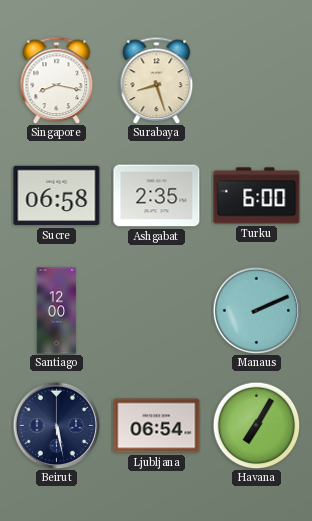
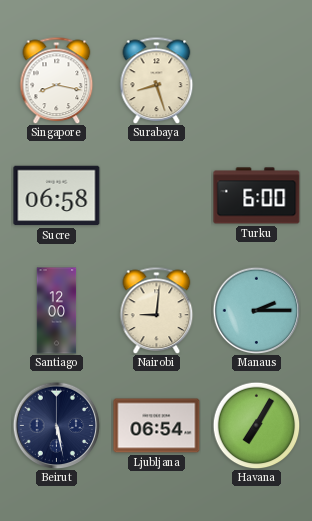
Ashgabat: 2:35 -> none
Nairobi: none -> 9:01
Manaus: 2:11 -> 2:15
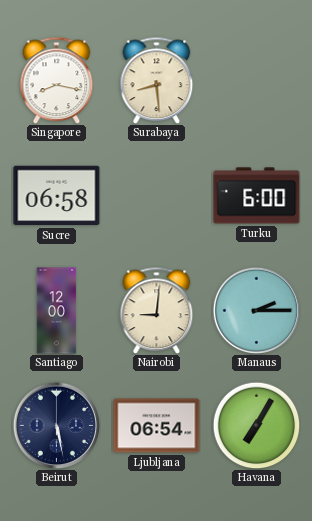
Surabaya: 8:27 -> 8:29
